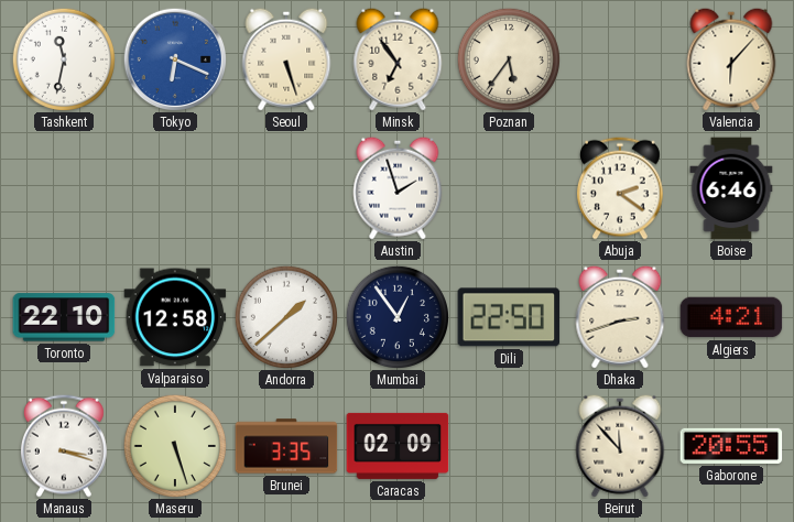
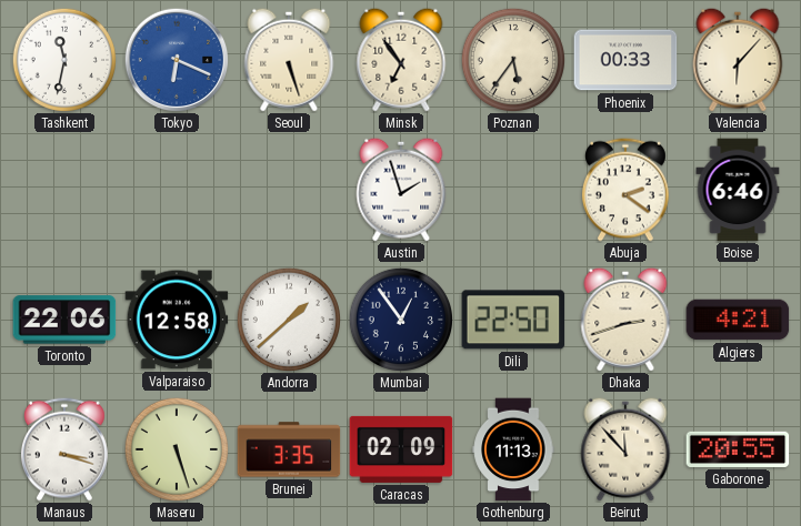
Phoenix: none -> 00:33
Toronto: 22:10 -> 22:06
Gothenburg: none -> 11:13
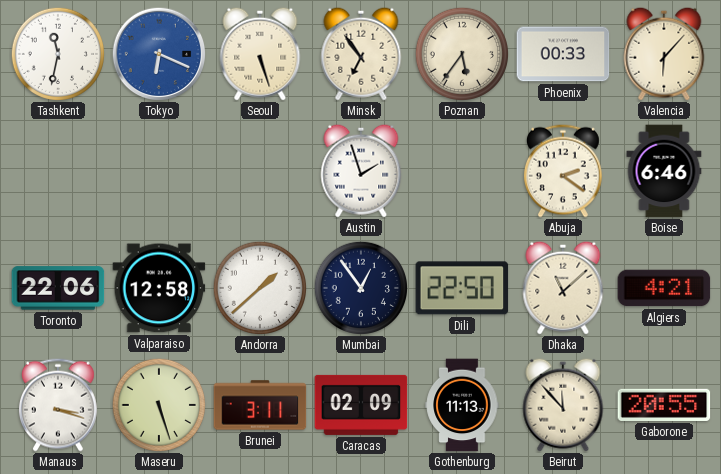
Dhaka: 2:42 -> 11:08
Brunei: 3:35 -> 3:11
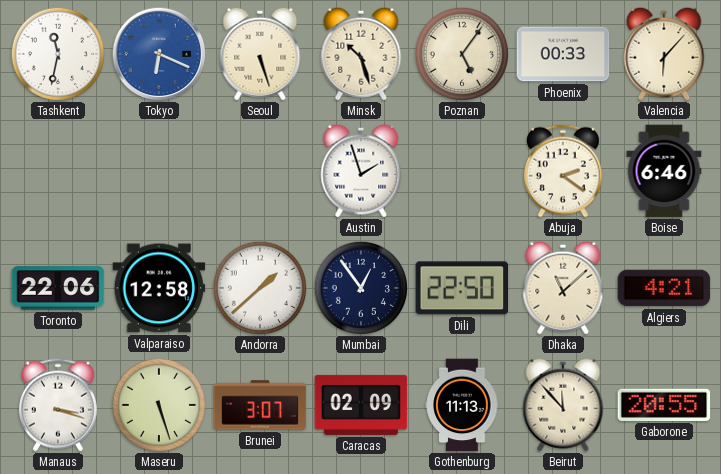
Minsk: 6:54 -> 10:27
Poznan: 5:36 -> 5:06
Brunei: 3:11 -> 3:07
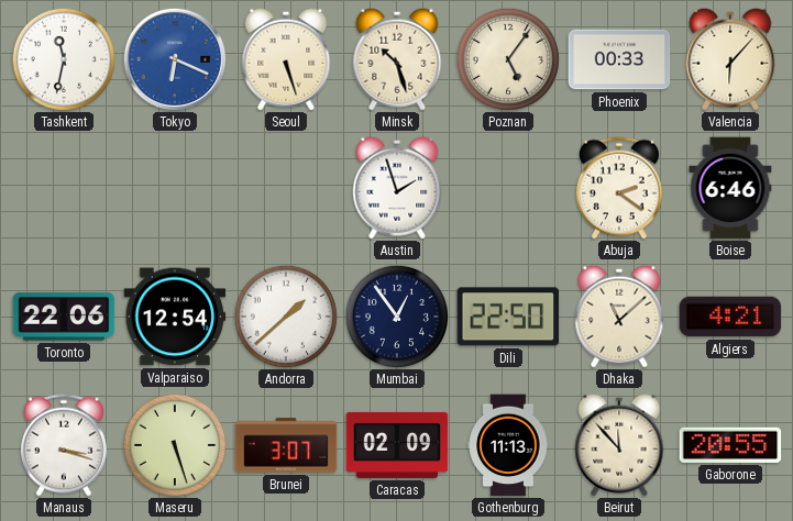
Valparaiso: 12:58 -> 12:54
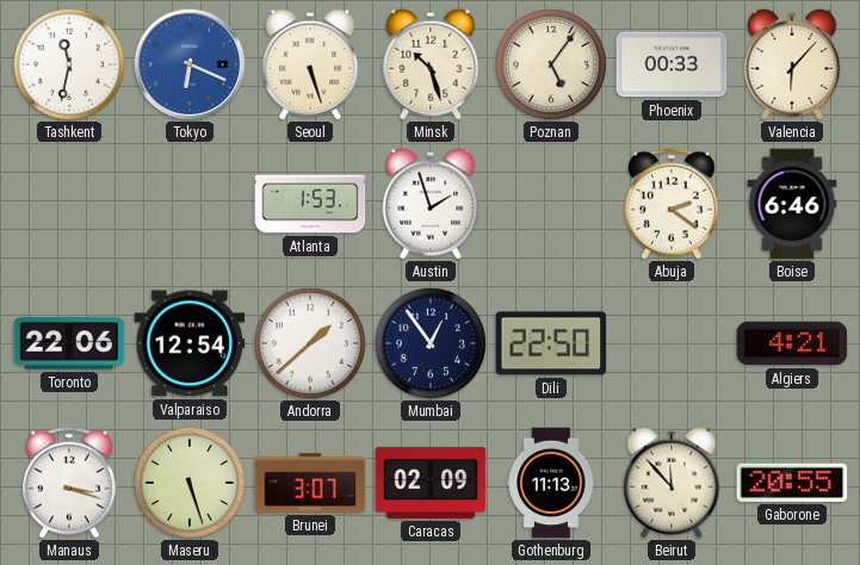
Atlanta: none -> 1:53
Dhaka: 11:08 -> none
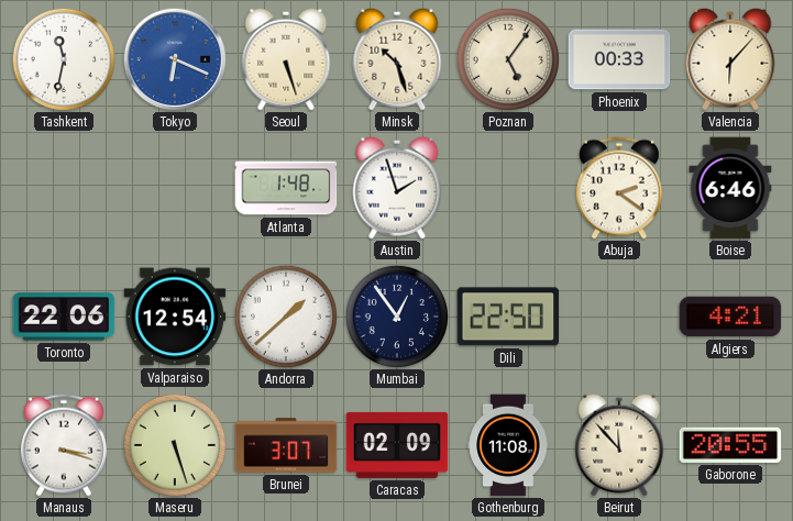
Atlanta: 1:53 -> 1:48
Gothenburg: 11:13 -> 11:08
